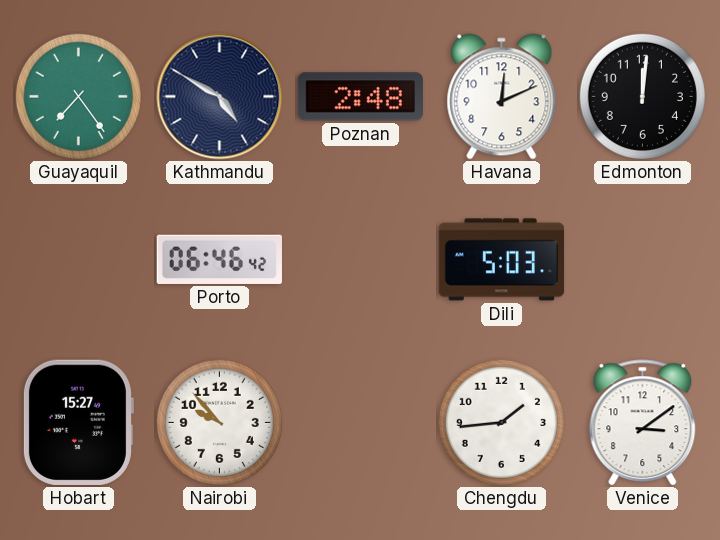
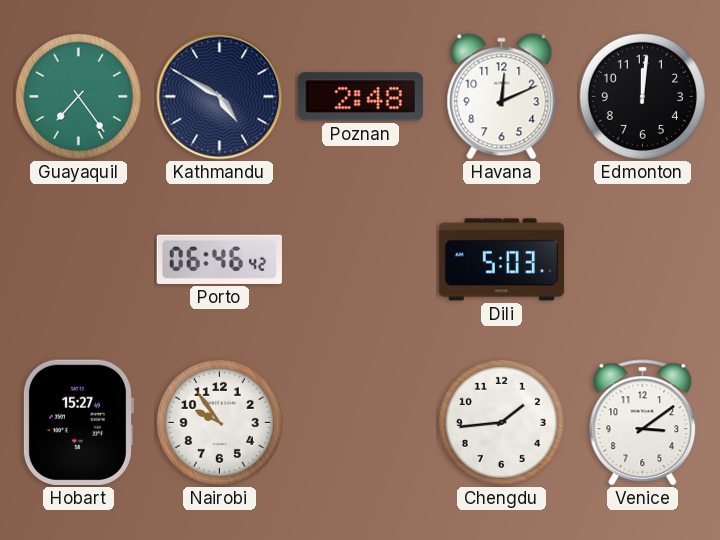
Nairobi: 9:53 -> 9:54
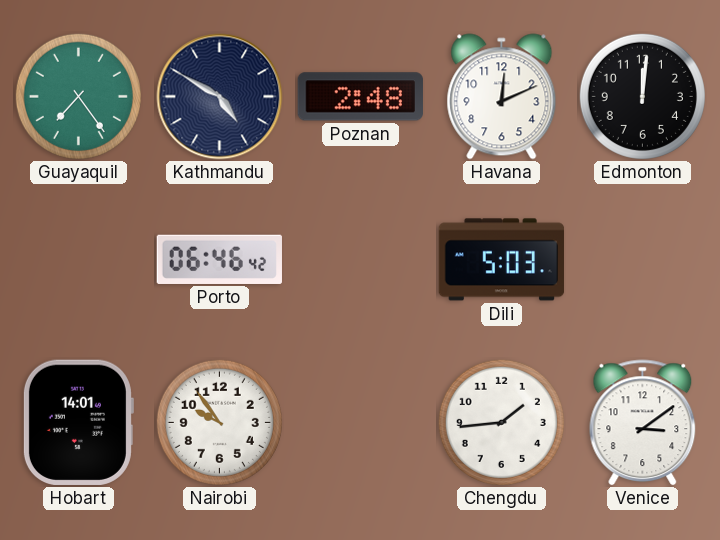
Hobart: 15:27 -> 14:01
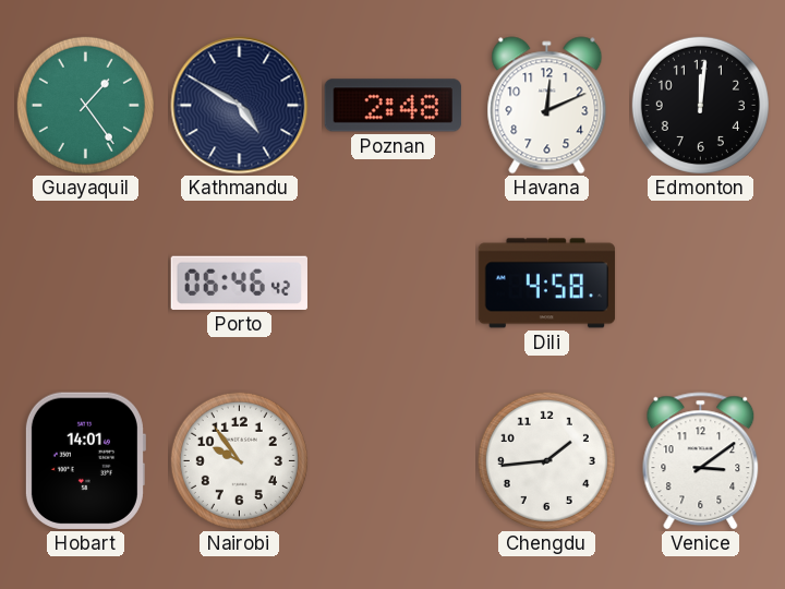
Guayaquil: 7:24 -> 1:24
Dili: 5:03 -> 4:58
